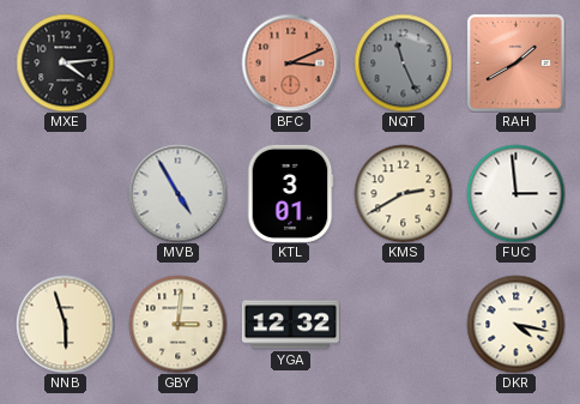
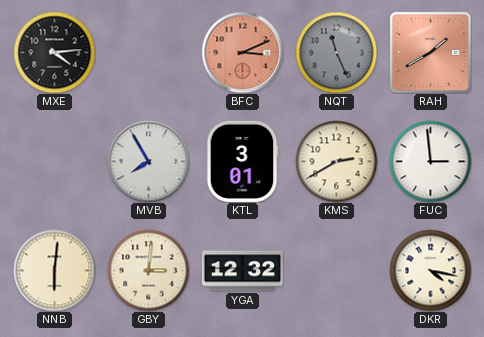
MVB: 4:55 -> 7:55
NNB: 5:57 -> 6:01
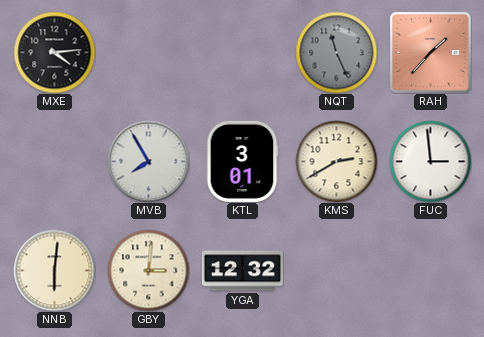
BFC: 3:11 -> none
RAH: 1:40 -> 1:37
DKR: 4:17 -> none
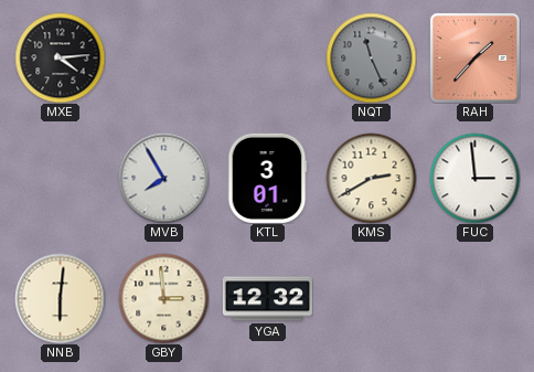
GBY: 3:01 -> 2:59
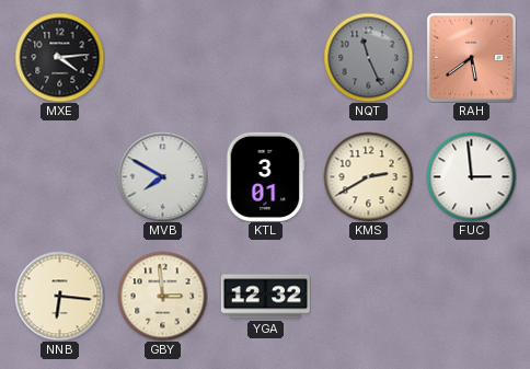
RAH: 1:37 -> 5:39
MVB: 7:55 -> 7:50
NNB: 6:01 -> 6:16
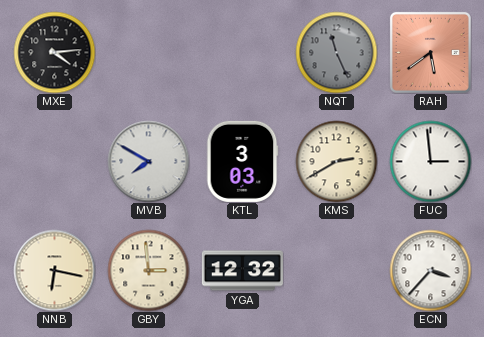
KTL: 3:01 -> 3:03
NNB: 6:16 -> 6:17
ECN: none -> 3:37
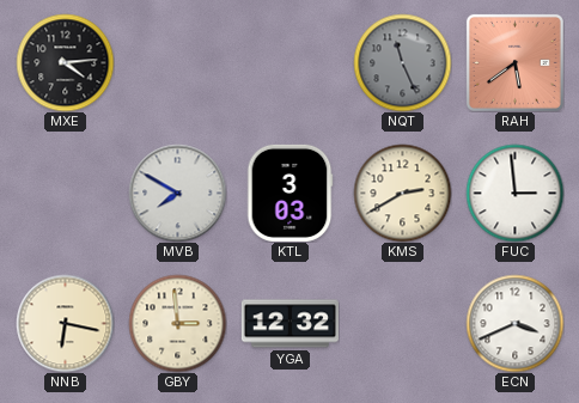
ECN: 3:37 -> 3:41
